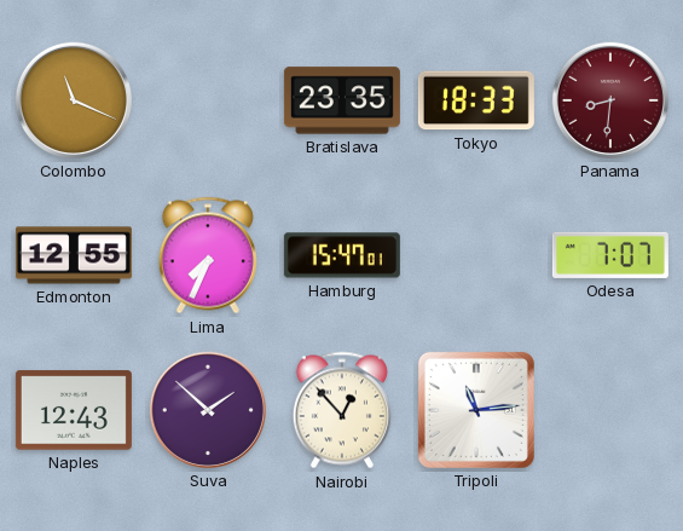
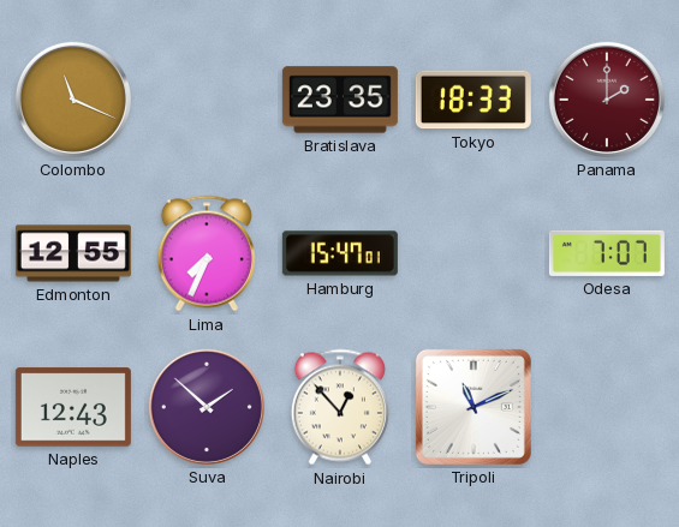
Panama: 8:31 -> 2:00
Tripoli: 11:14 -> 11:11
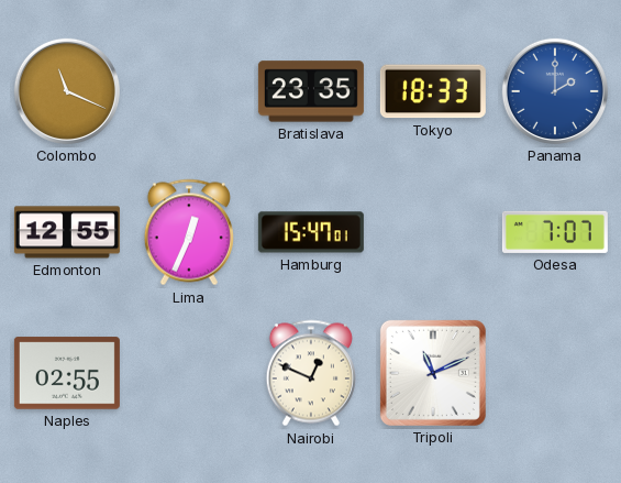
Panama dial: burgundy -> blue
Lima: 7:34 -> 12:34
Naples: 12:43 -> 02:55
Suva: 1:52 -> none
Nairobi: 12:53 -> 12:49
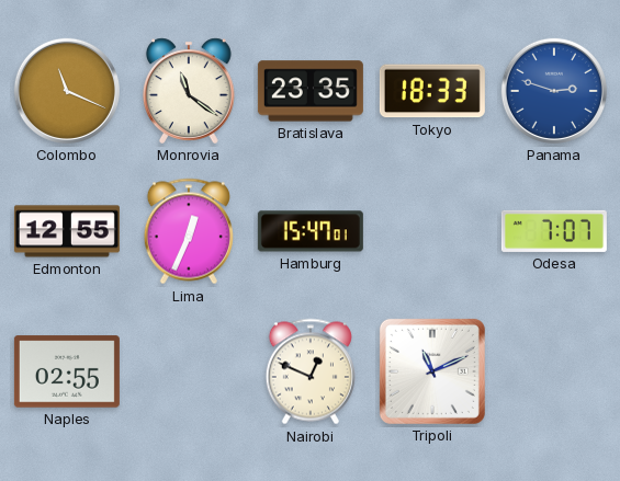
Monrovia: none -> 11:21
Panama: 2:00 -> 2:48
